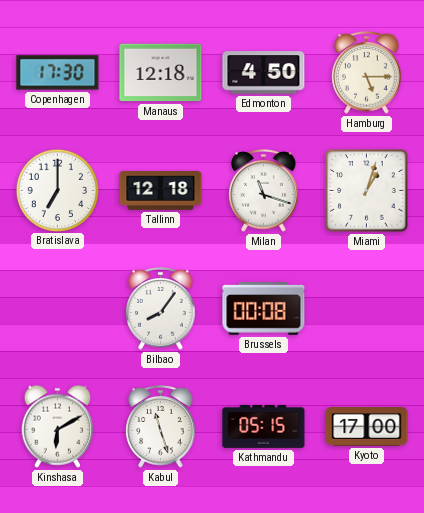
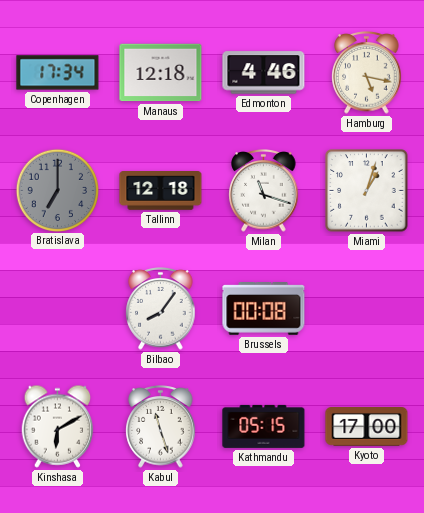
Copenhagen: 17:30 -> 17:34
Edmonton: 4:50 -> 4:46
Hamburg: 5:15 -> 5:17
Bratislava dial: white -> grey
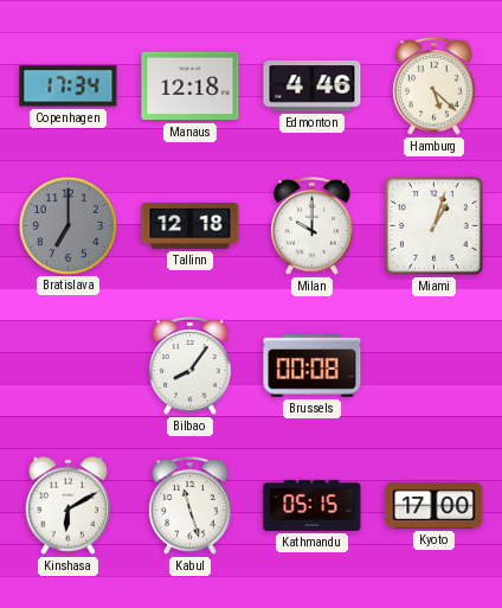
Hamburg: 5:17 -> 5:22
Milan: 11:18 -> 10:00
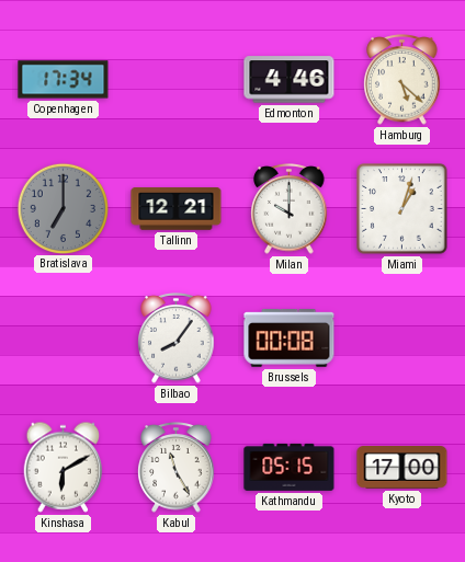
Manaus: 12:18 -> none
Tallinn: 12:18 -> 12:21
Kabul: 11:27 -> 11:25
